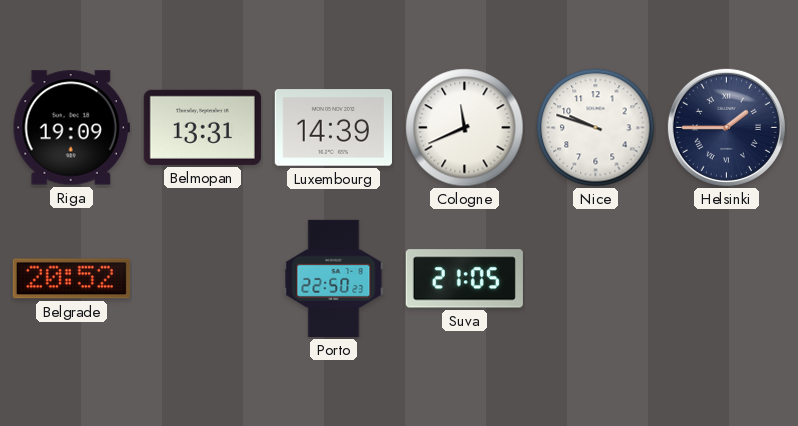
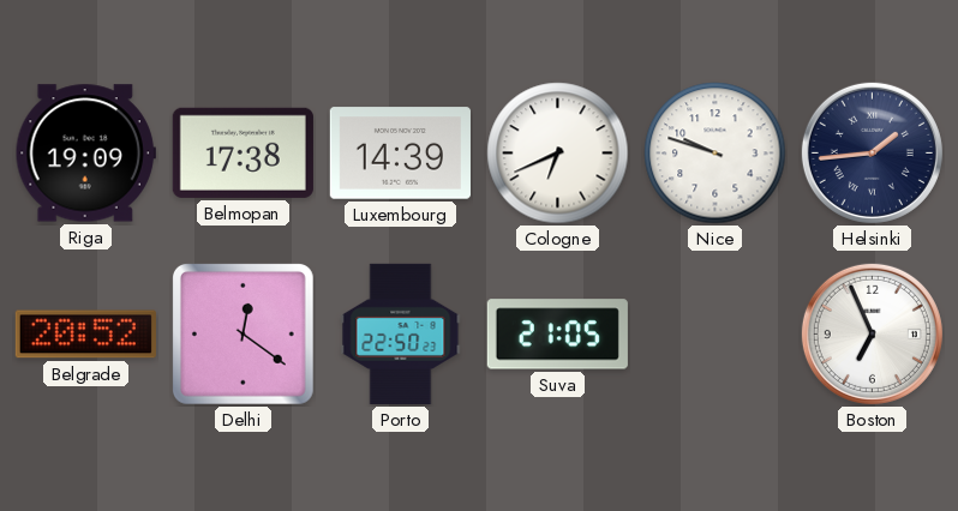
Belmopan: 13:31 -> 17:38
Cologne: 11:41 -> 6:41
Helsinki: 1:45 -> 1:44
Delhi: none -> 12:21
Boston: none -> 6:56
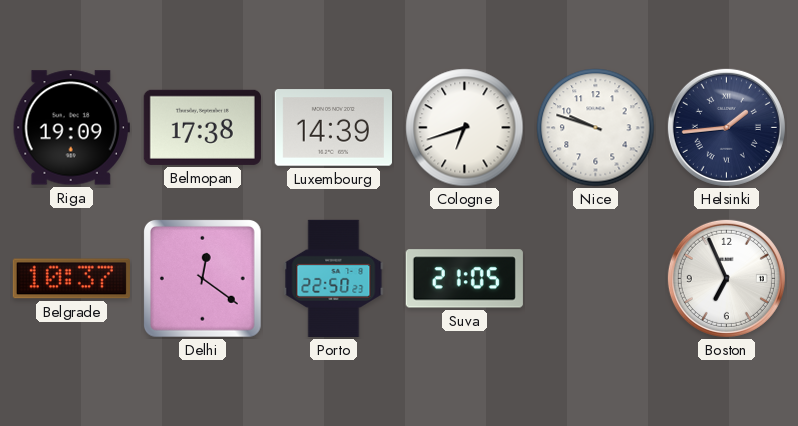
Cologne: 6:41 -> 6:42
Belgrade: 20:52 -> 10:37
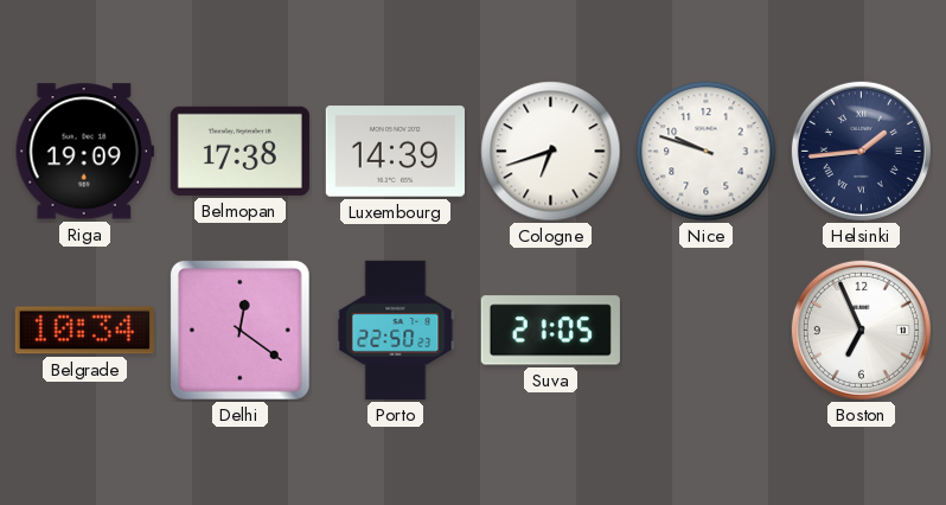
Belgrade: 10:37 -> 10:34
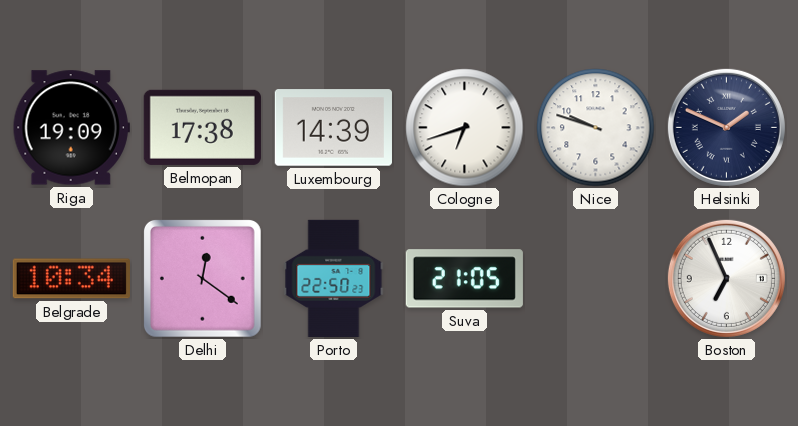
Helsinki: 1:44 -> 1:49
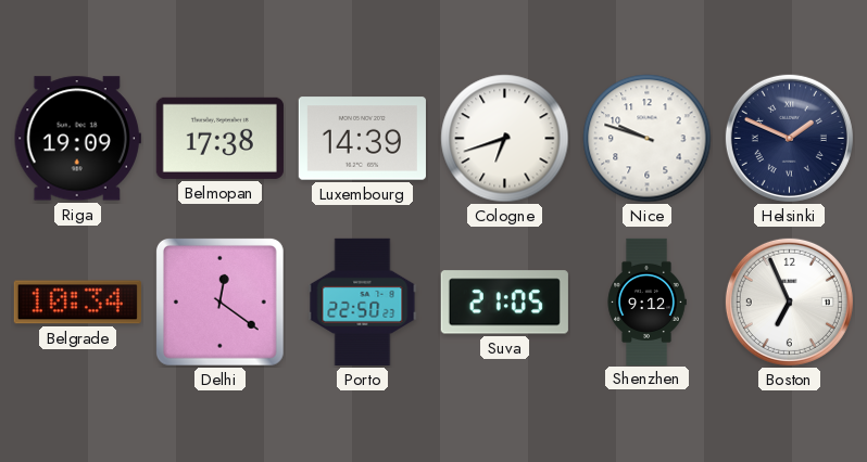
Shenzhen: none -> 9:12
